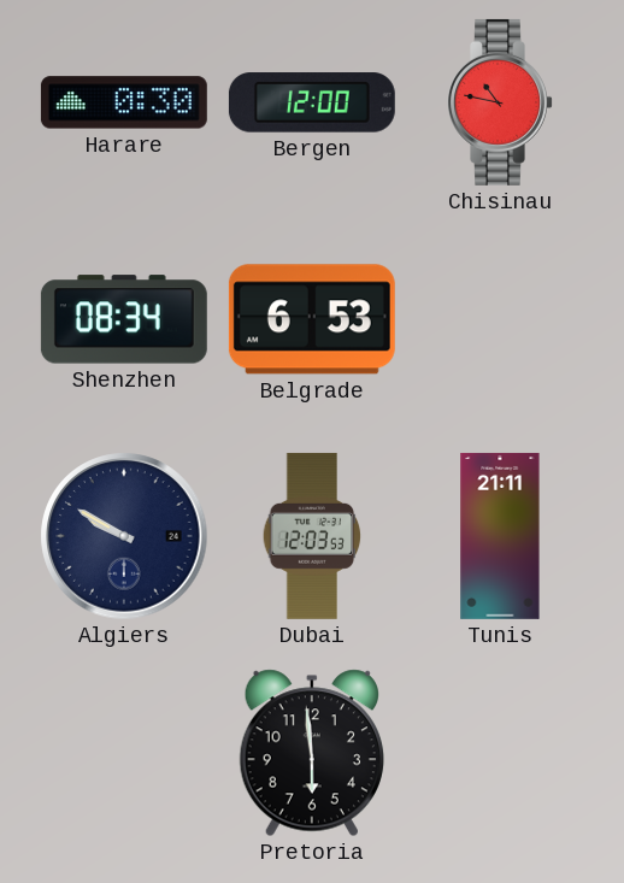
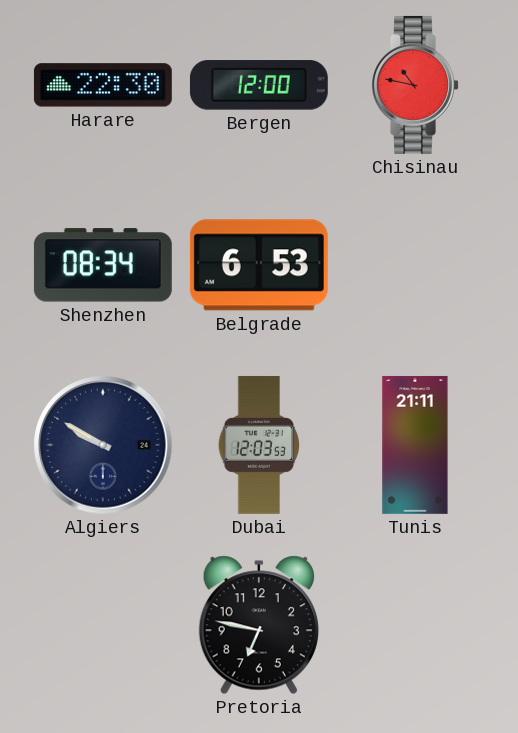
Harare: 0:30 -> 22:30
Pretoria: 5:59 -> 6:47
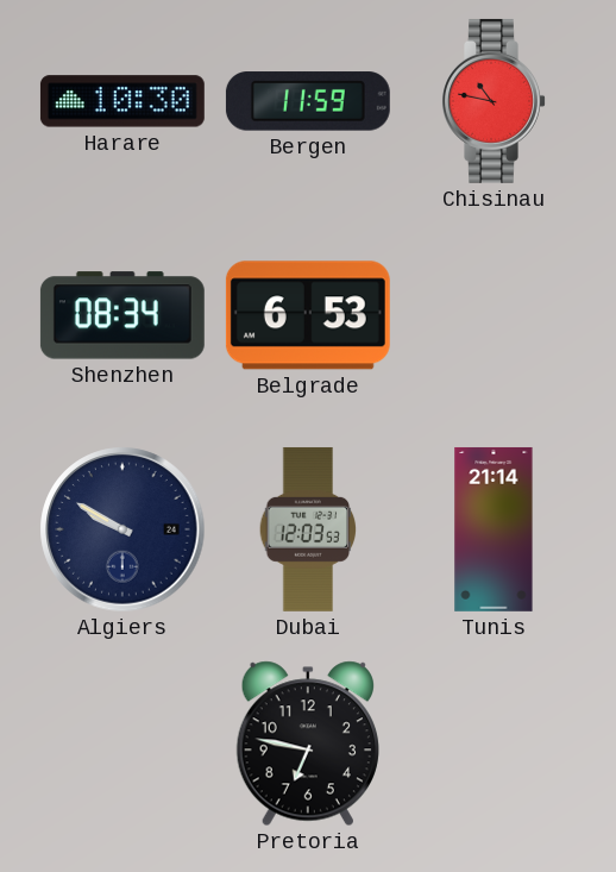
Harare: 22:30 -> 10:30
Bergen: 12:00 -> 11:59
Tunis: 21:11 -> 21:14
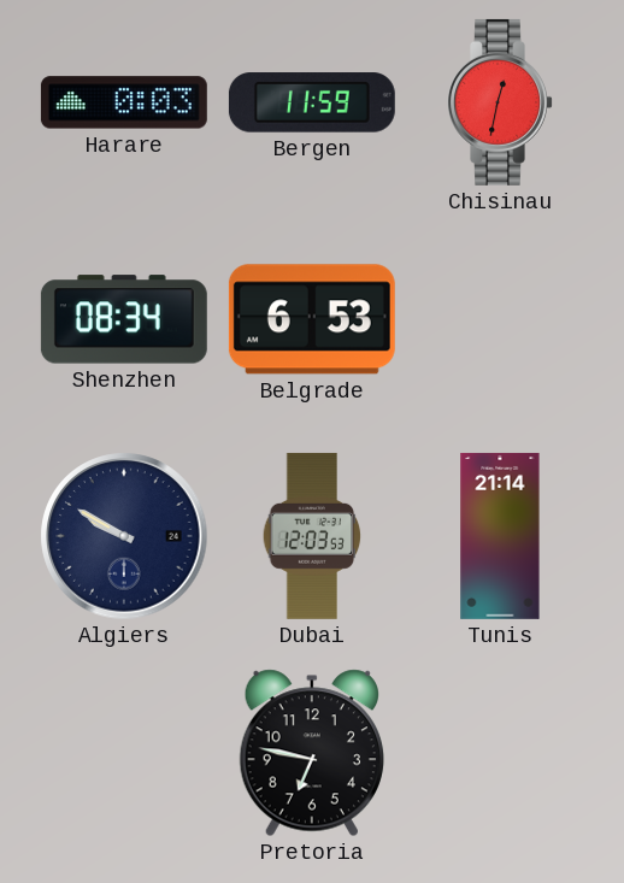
Harare: 10:30 -> 0:03
Chisinau: 10:47 -> 12:32
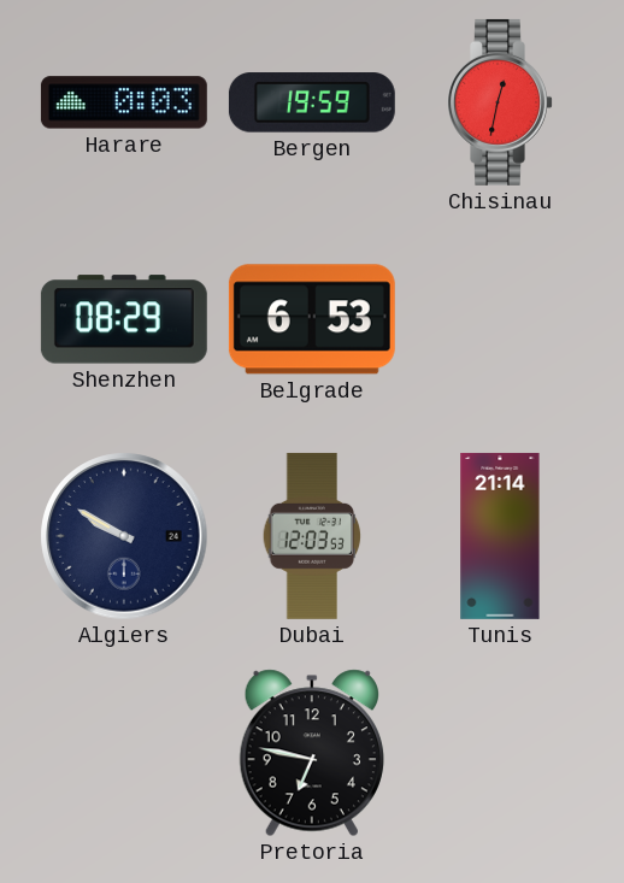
Bergen: 11:59 -> 19:59
Shenzhen: 08:34 -> 08:29
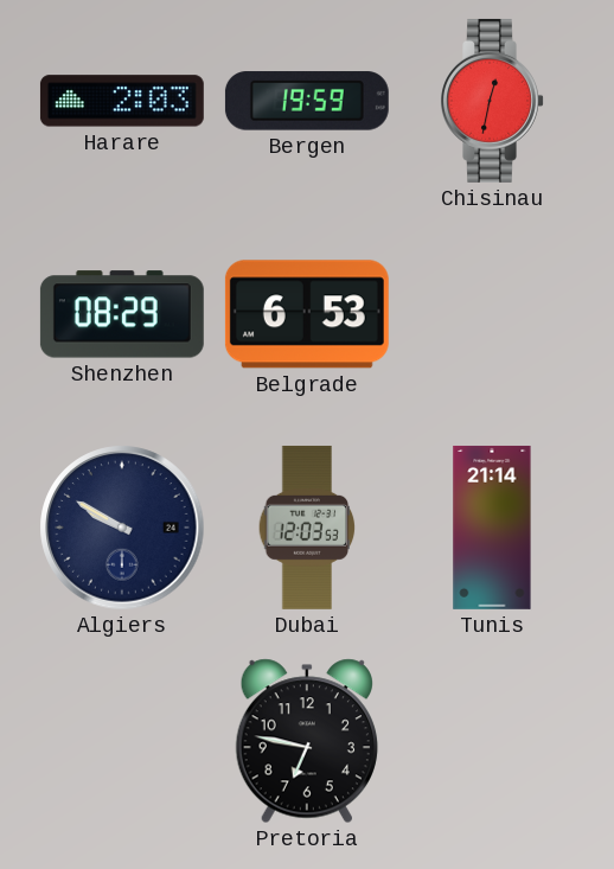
Harare: 0:03 -> 2:03
